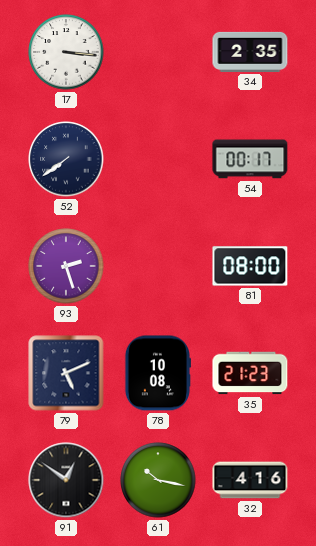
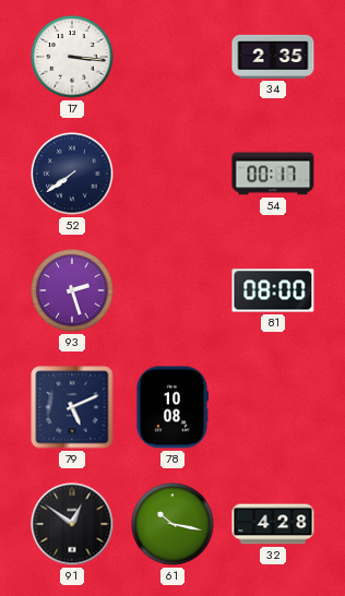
35: 21:23 -> none
32: 4:16 -> 4:28
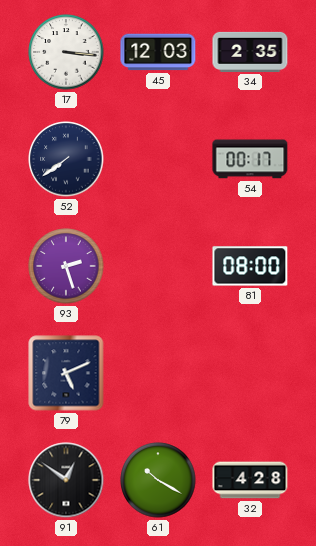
45: none -> 12:03
78: 10:08 -> none
61: 10:17 -> 10:20
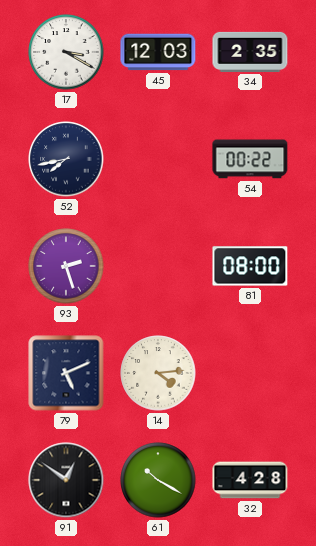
17: 3:16 -> 3:20
52: 7:39 -> 7:43
54: 00:17 -> 00:22
14: none -> 4:14
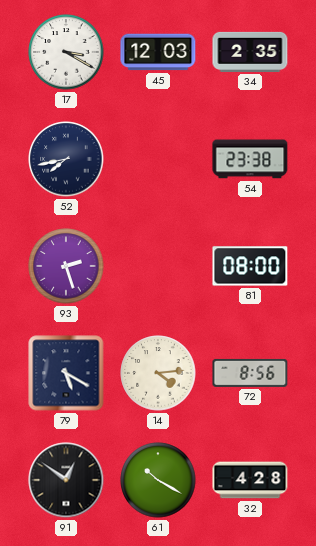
54: 00:22 -> 23:38
79: 5:11 -> 5:20
72: none -> 8:56
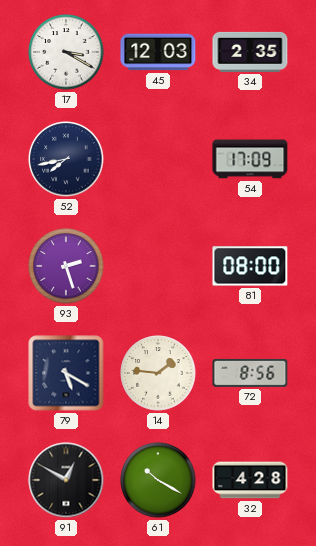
54: 23:38 -> 17:09
14: 4:14 -> 1:46
91: 12:51 -> 12:50
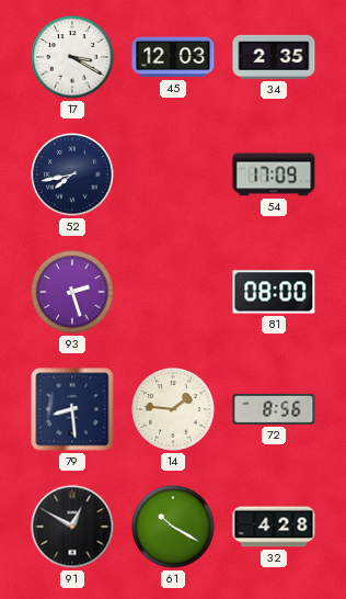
79: 5:20 -> 8:29
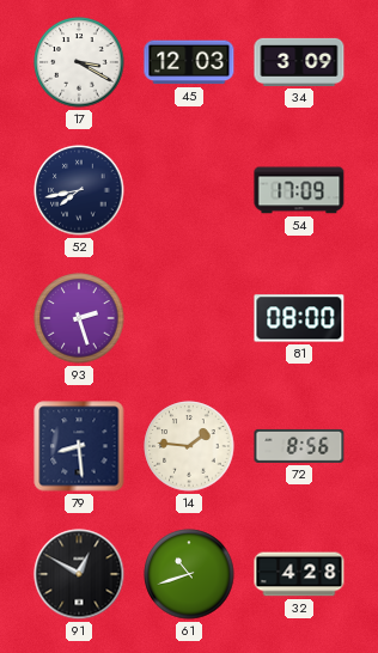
34: 2:35 -> 3:09
61: 10:20 -> 10:42
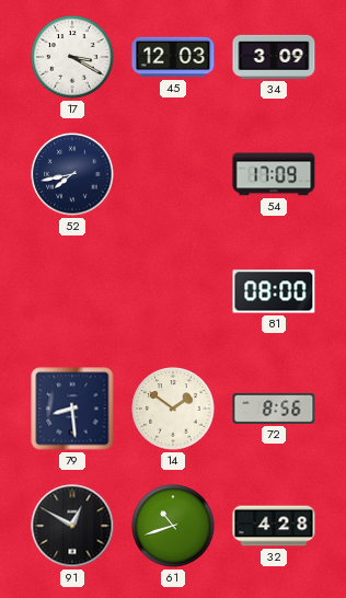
93: 2:27 -> none
14: 1:46 -> 1:51
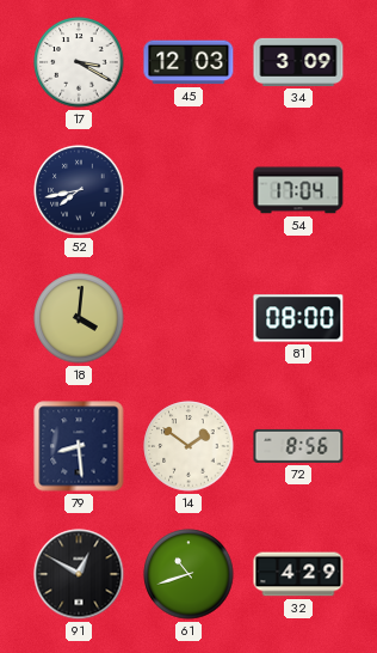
54: 17:09 -> 17:04
18: none -> 4:01
32: 4:28 -> 4:29
